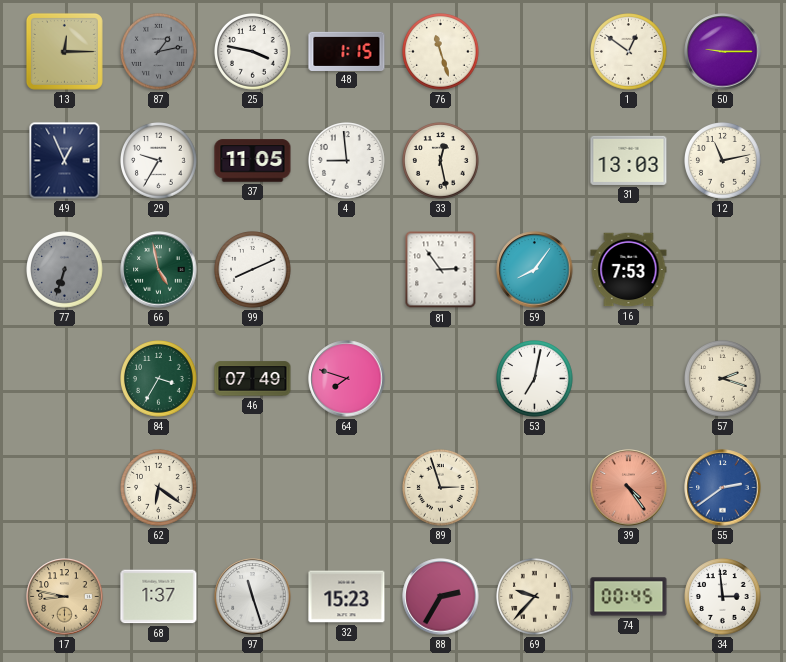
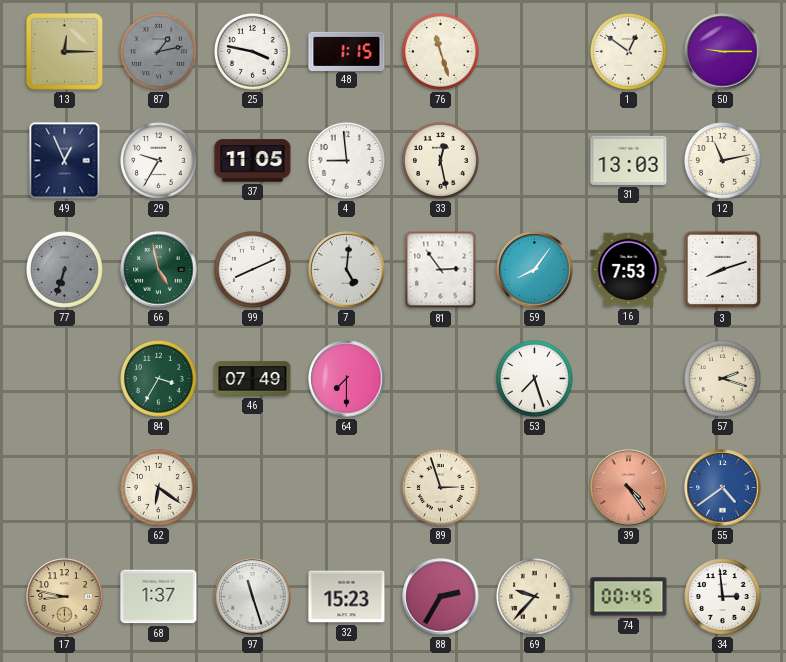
7: none -> 5:01
3: none -> 8:12
64: 7:48 -> 7:30
53: 7:02 -> 7:27
55: 2:39 -> 4:39
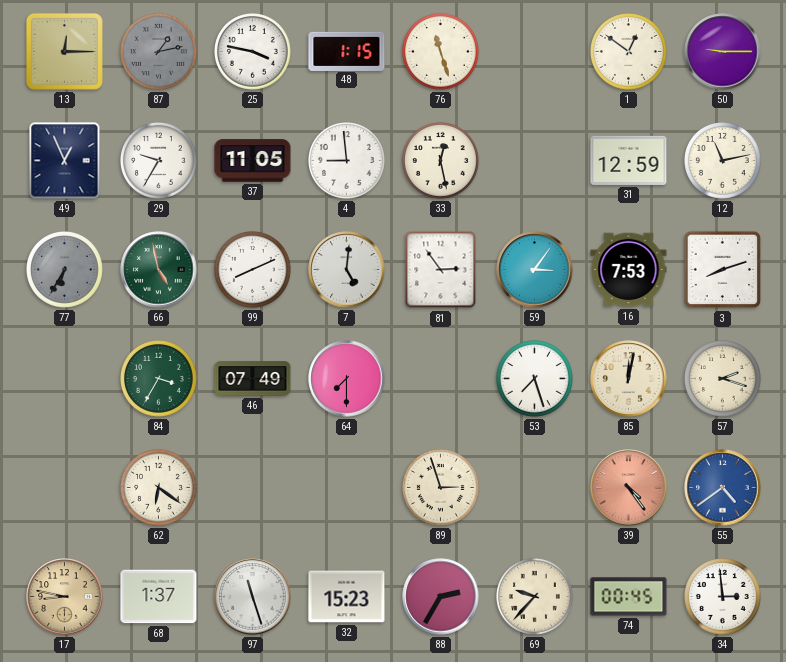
31: 13:03 -> 12:59
77: 6:33 -> 6:35
59: 8:06 -> 3:06
85: none -> 12:02
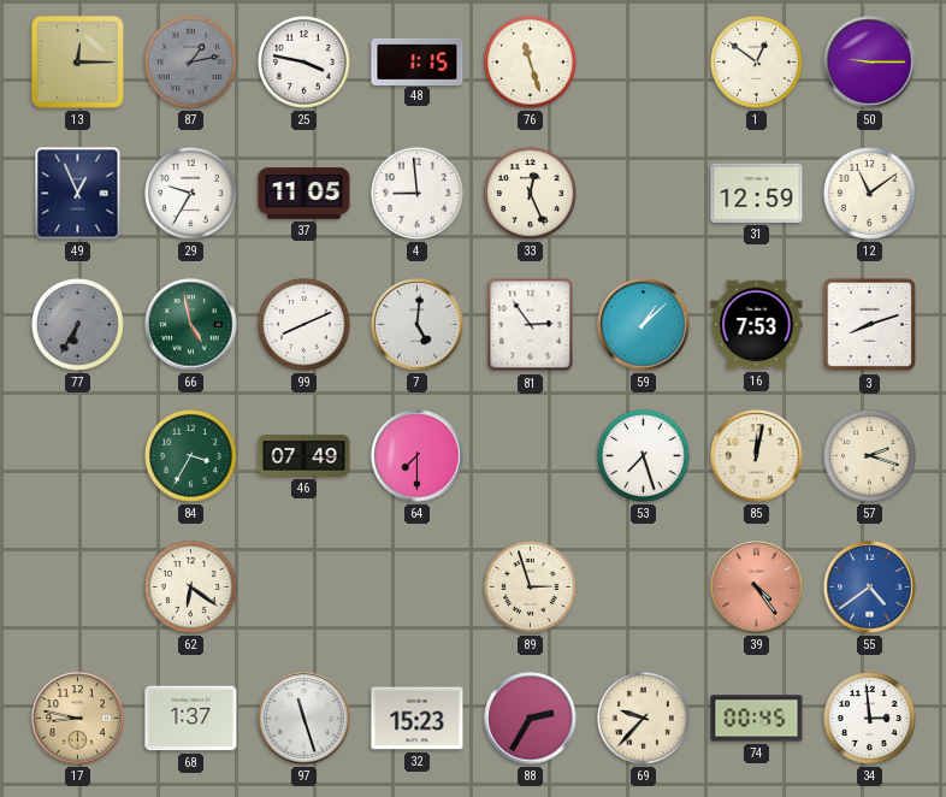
33: 12:28 -> 12:26
12: 11:13 -> 11:09
59: 3:06 -> 1:08
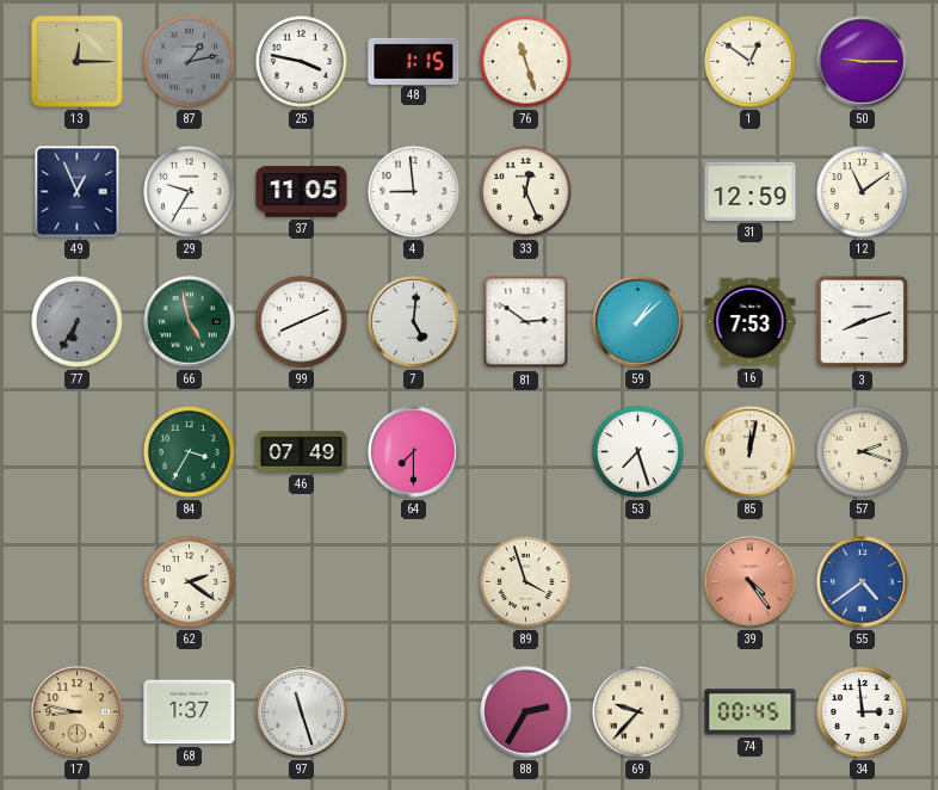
81: 2:54 -> 2:51
62: 6:21 -> 2:21
89: 2:57 -> 3:57
32: 15:23 -> none
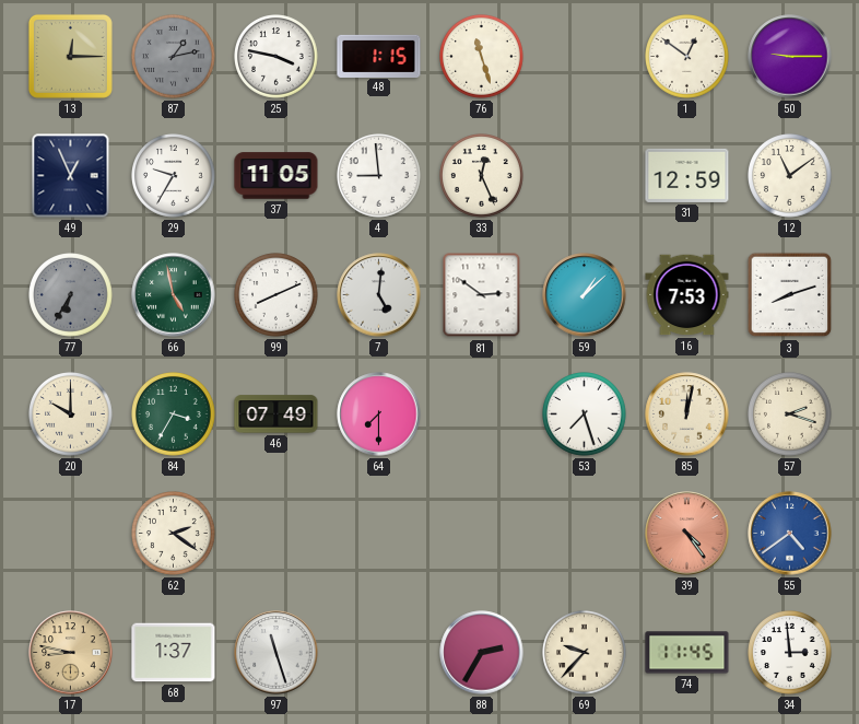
20: none -> 10:00
89: 3:57 -> none
74: 00:45 -> 11:45
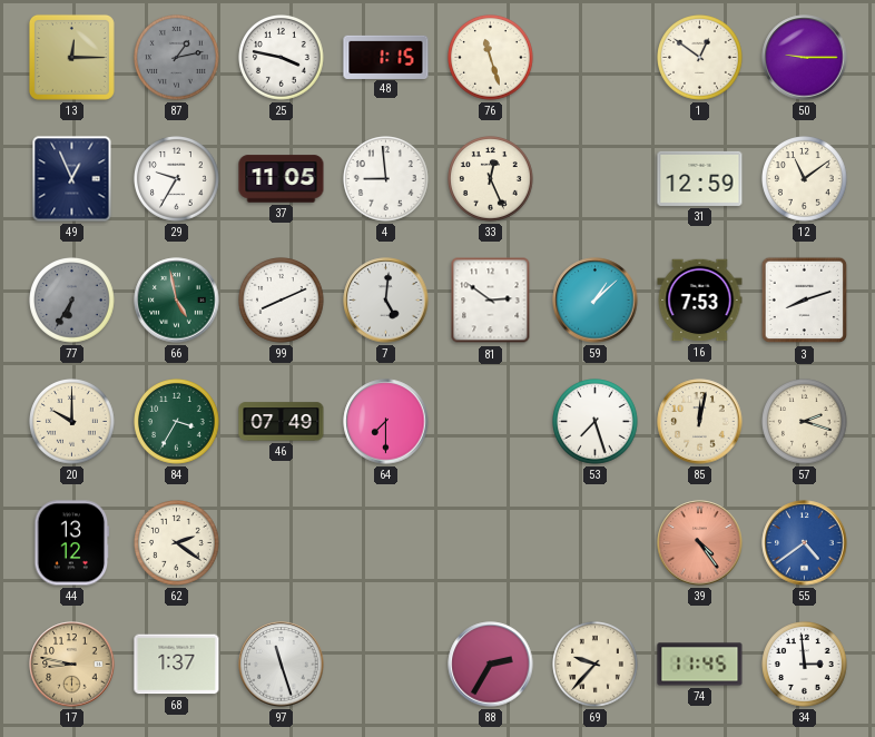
44: none -> 13:12
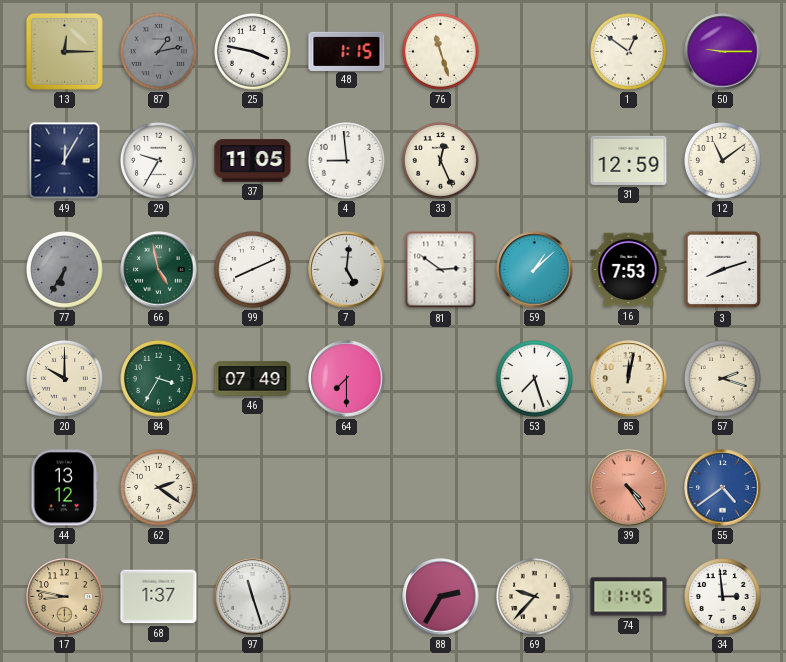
49: 12:56 -> 12:05
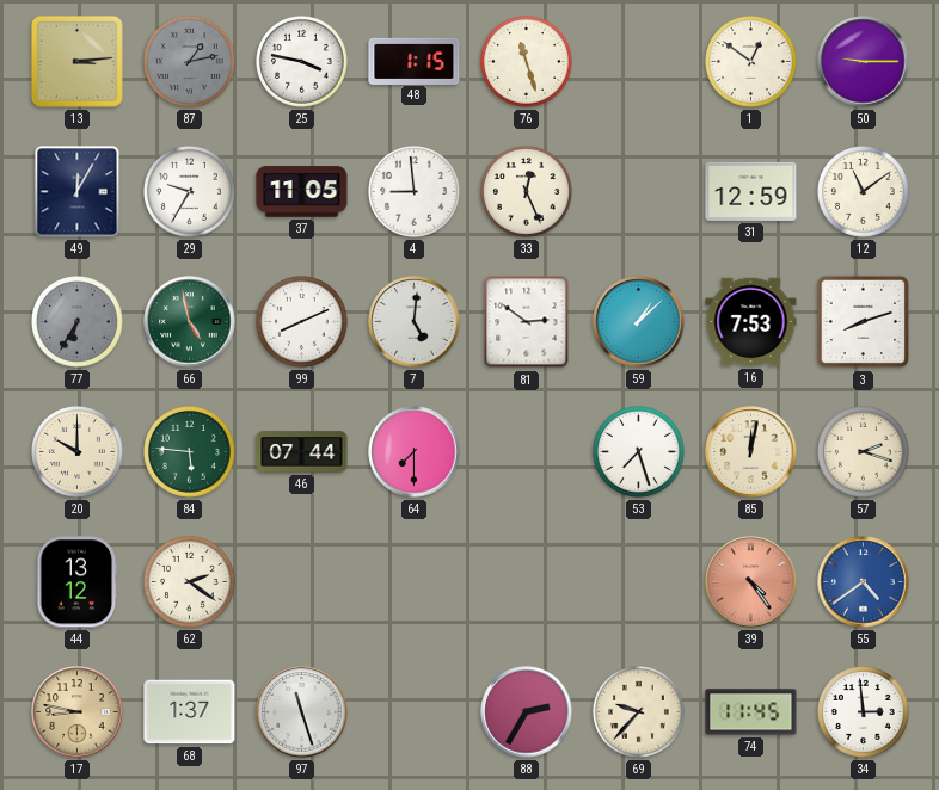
13: 12:15 -> 3:14
84: 3:35 -> 5:46
46: 07:49 -> 07:44
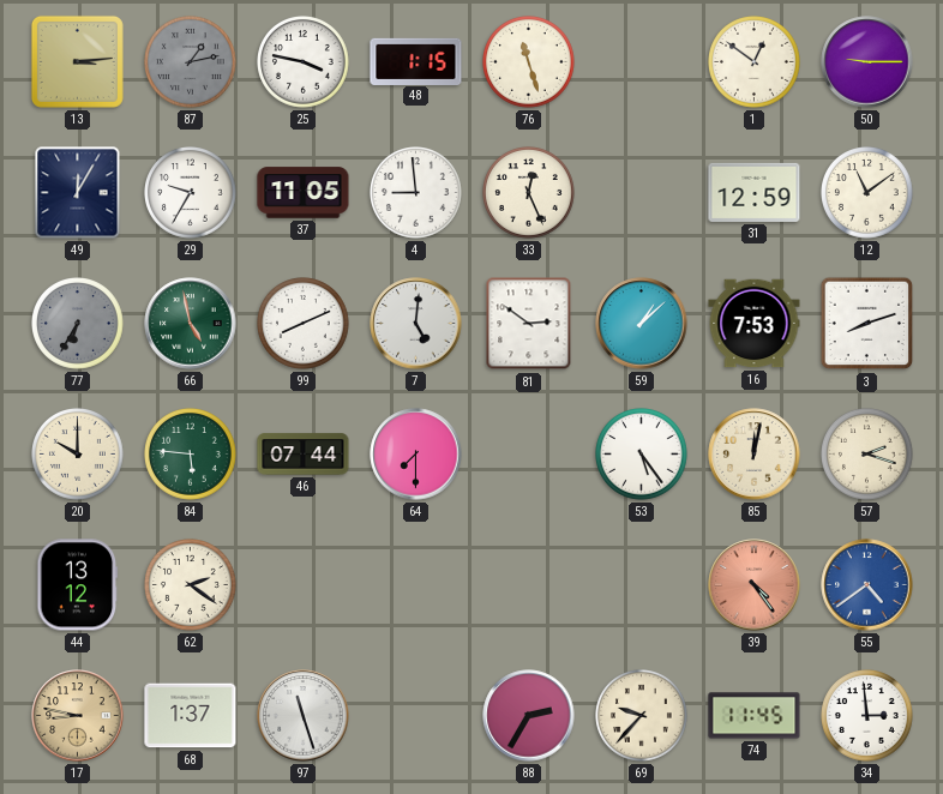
53: 7:27 -> 5:24
